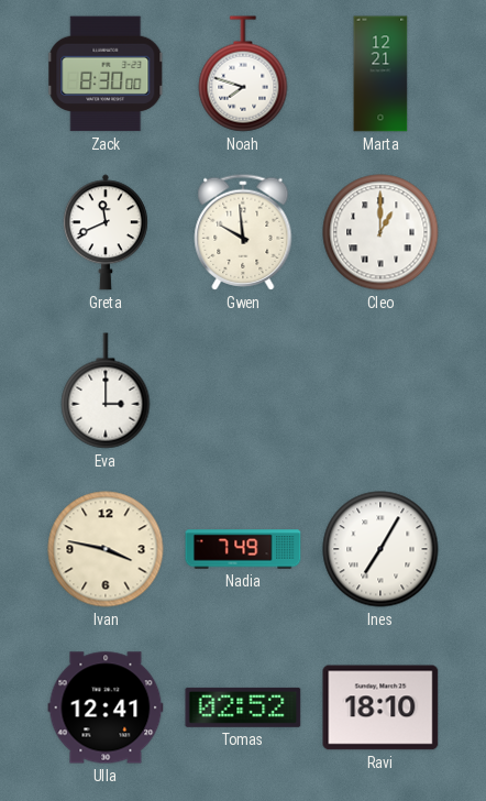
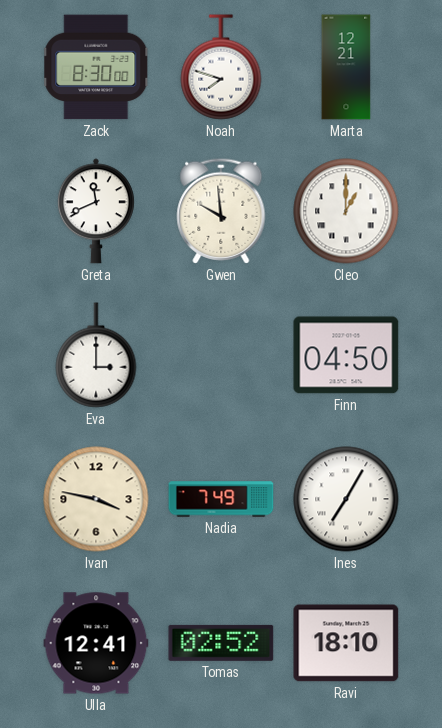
Finn: none -> 04:50
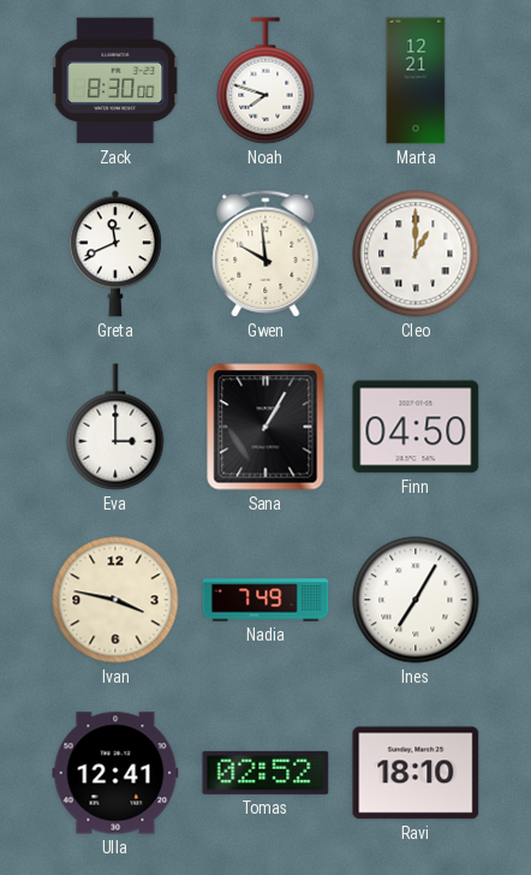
Sana: none -> 1:05
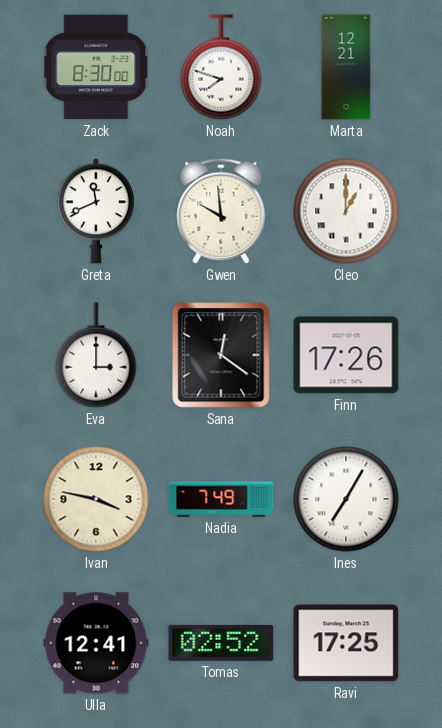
Sana: 1:05 -> 12:21
Finn: 04:50 -> 17:26
Ravi: 18:10 -> 17:25
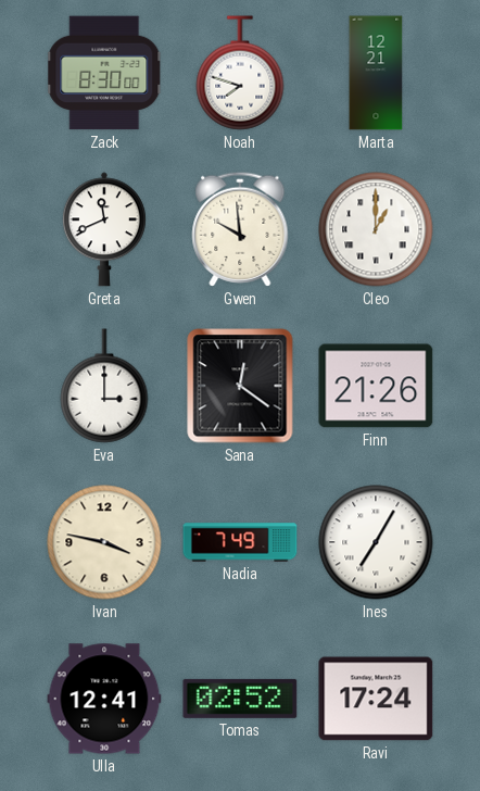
Finn: 17:26 -> 21:26
Ravi: 17:25 -> 17:24
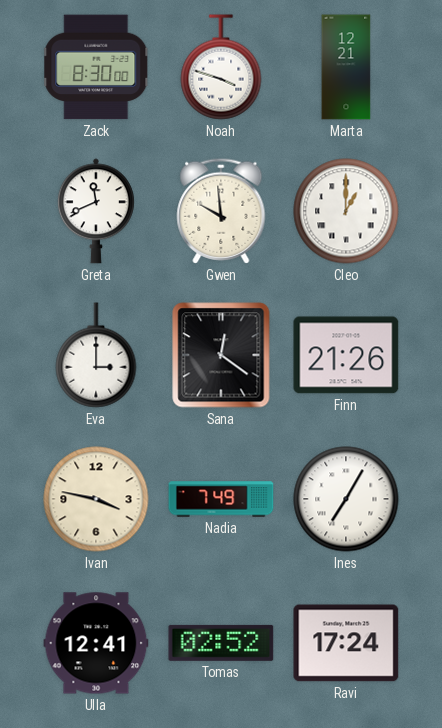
Noah: 7:48 -> 3:48
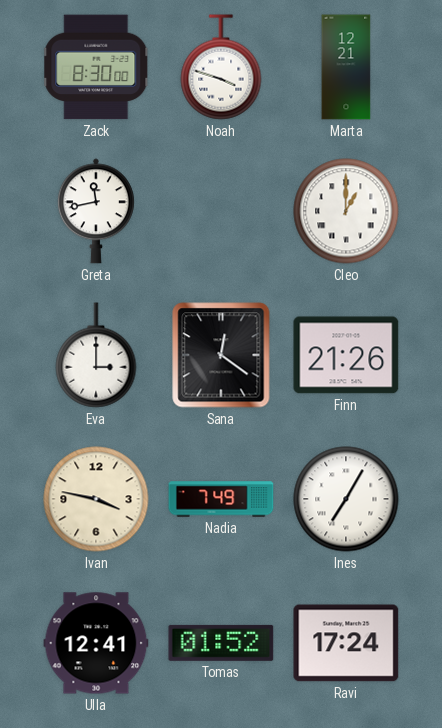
Greta: 11:41 -> 11:43
Gwen: 9:59 -> none
Tomas: 02:52 -> 01:52
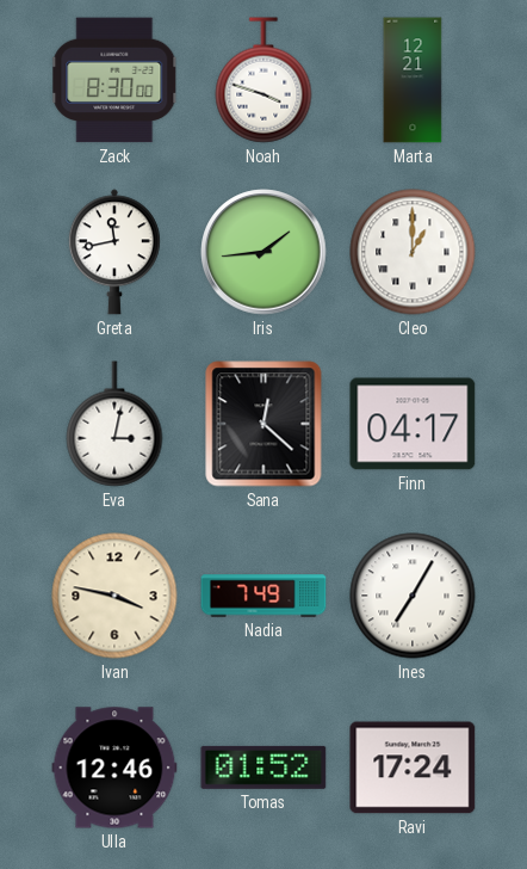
Iris: none -> 1:44
Eva: 3:00 -> 3:02
Sana: 12:21 -> 12:22
Finn: 21:26 -> 04:17
Ulla: 12:41 -> 12:46
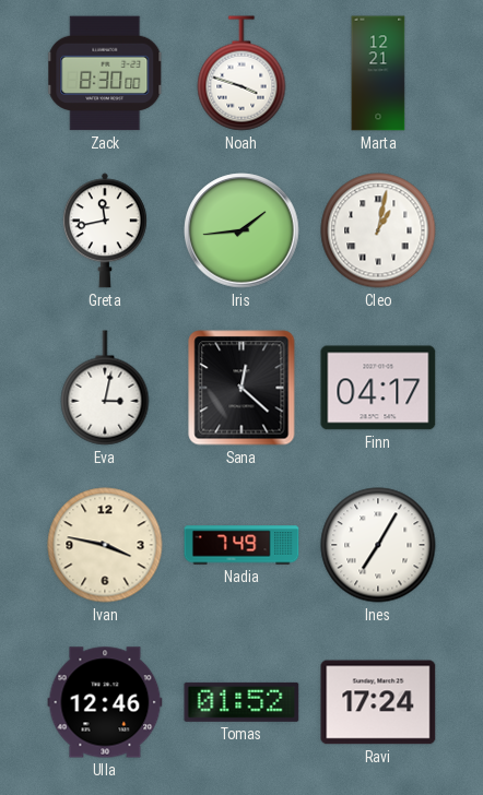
Cleo: 1:00 -> 1:02
